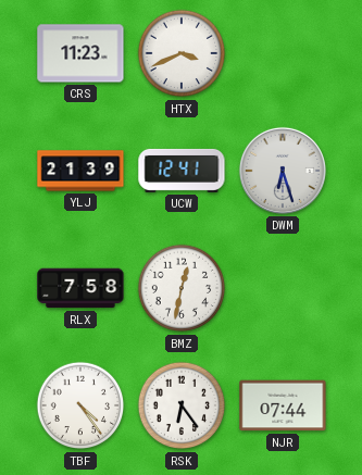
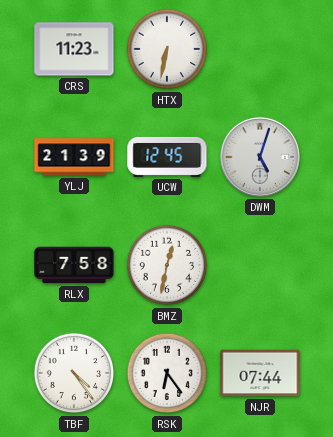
HTX: 3:41 -> 6:32
UCW: 12:41 -> 12:45
DWM: 6:27 -> 5:03
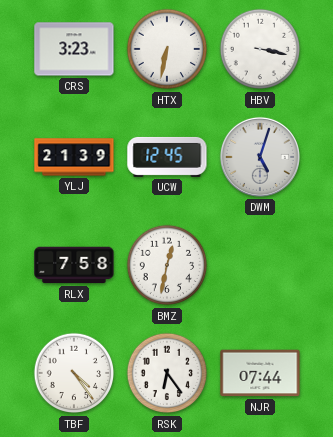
CRS: 11:23 -> 3:23
HBV: none -> 3:17
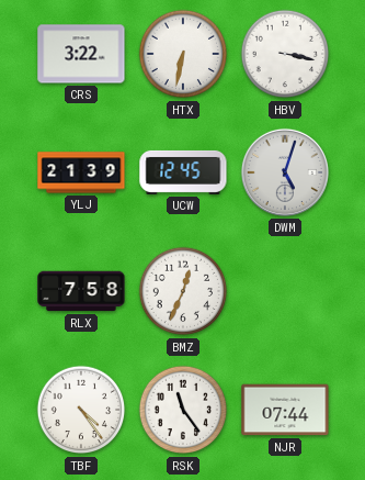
CRS: 3:23 -> 3:22
BMZ: 12:32 -> 12:34
RSK: 6:24 -> 11:24
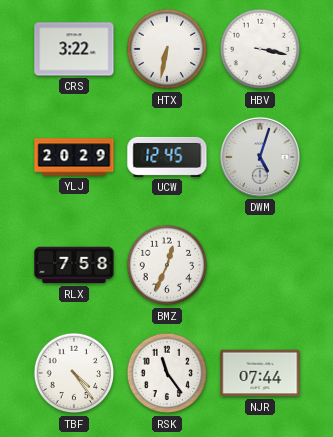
YLJ: 21:39 -> 20:29
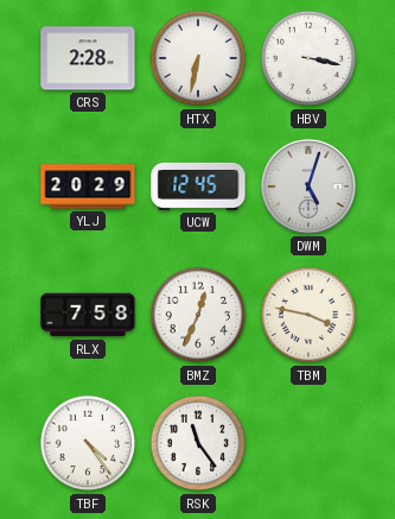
CRS: 3:22 -> 2:28
TBM: none -> 3:47
NJR: 07:44 -> none
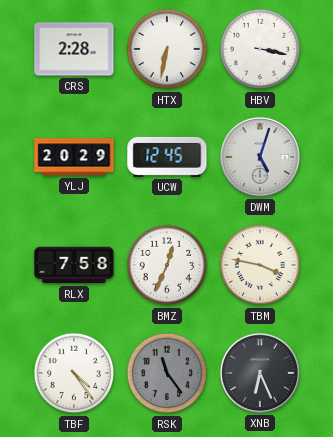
RSK dial: white -> grey
XNB: none -> 6:26
